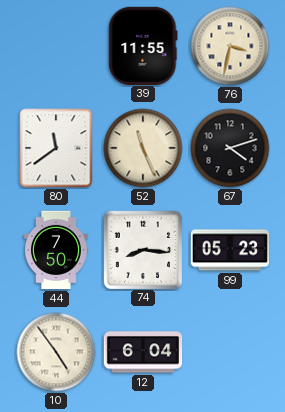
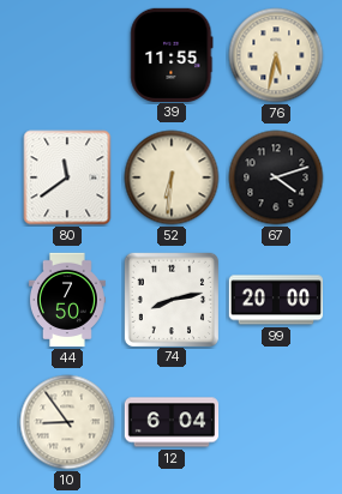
76: 3:32 -> 5:32
52: 11:26 -> 6:31
74: 8:16 -> 8:13
99: 05:23 -> 20:00
10: 4:54 -> 8:54
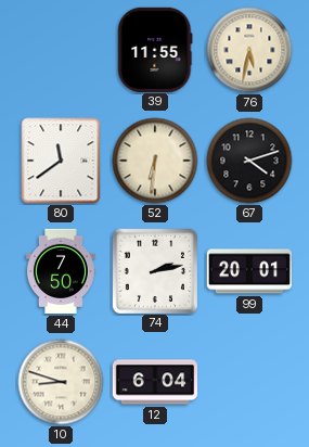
74: 8:13 -> 2:13
99: 20:00 -> 20:01
10: 8:54 -> 8:48
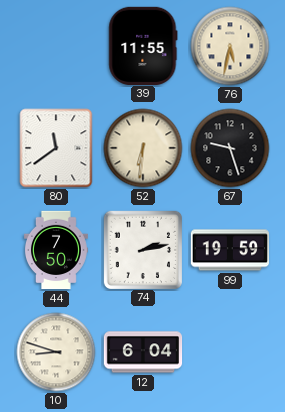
67: 4:12 -> 9:27
99: 20:01 -> 19:59
